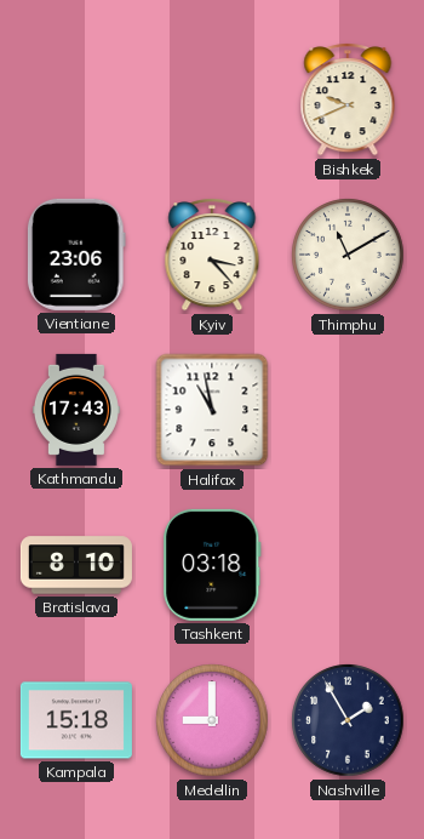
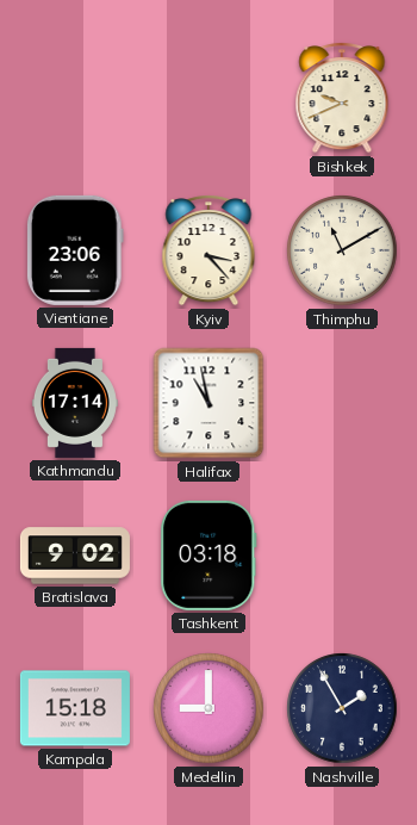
Kathmandu: 17:43 -> 17:14
Bratislava: 8:10 -> 9:02
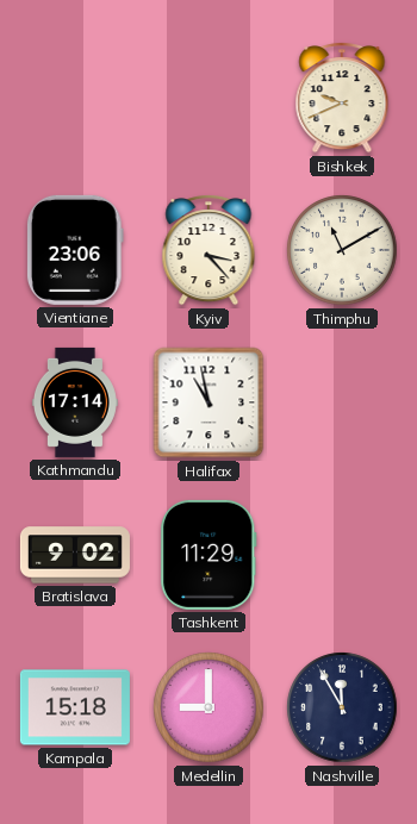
Tashkent: 03:18 -> 11:29
Nashville: 1:55 -> 11:55
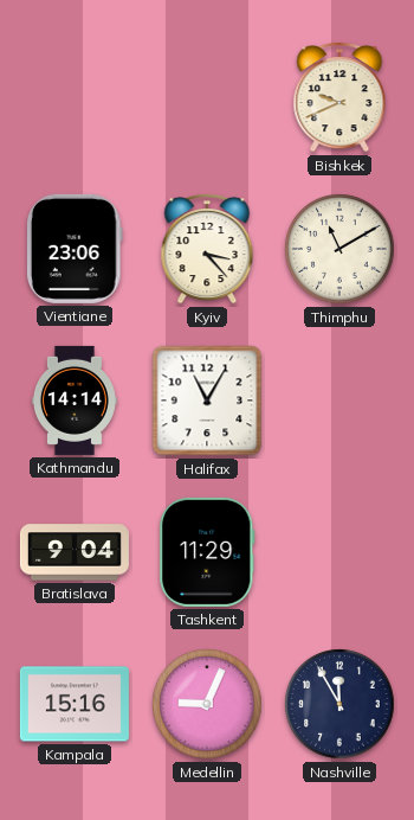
Kathmandu: 17:14 -> 14:14
Halifax: 10:58 -> 11:05
Bratislava: 9:02 -> 9:04
Kampala: 15:18 -> 15:16
Medellin: 9:00 -> 9:04
